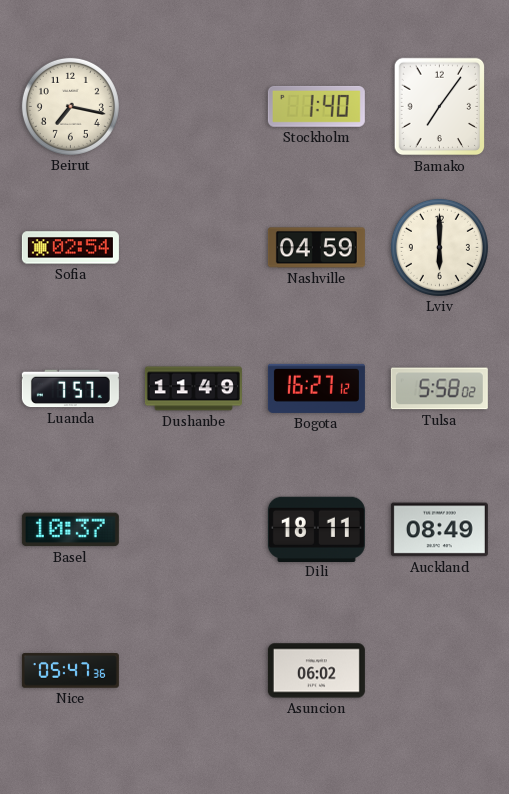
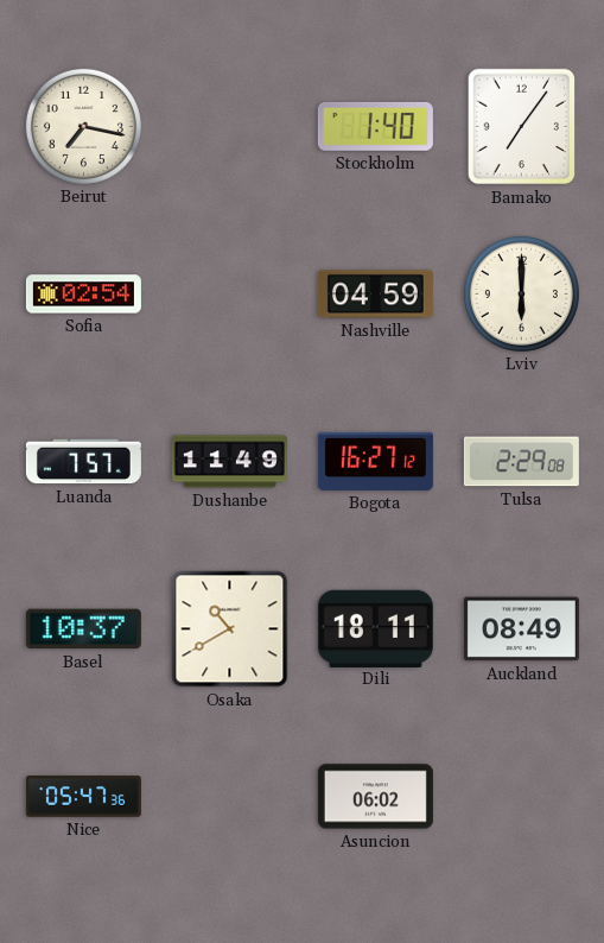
Tulsa: 5:58 -> 2:29
Osaka: none -> 10:40
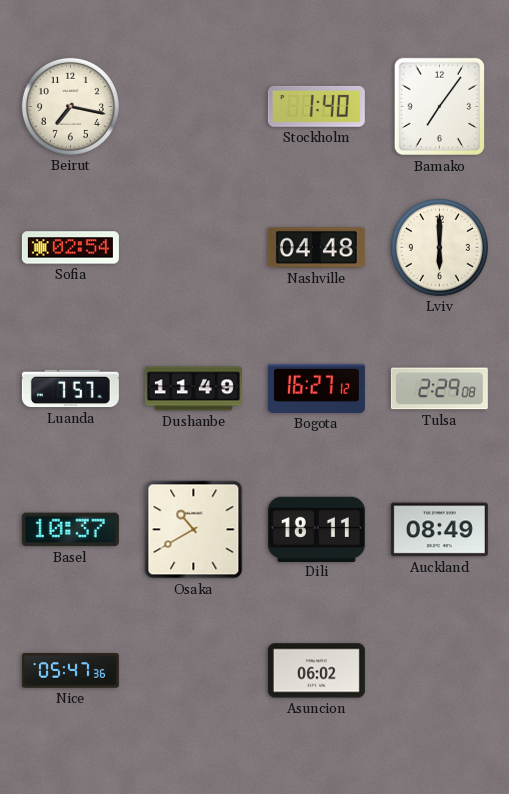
Nashville: 04:59 -> 04:48
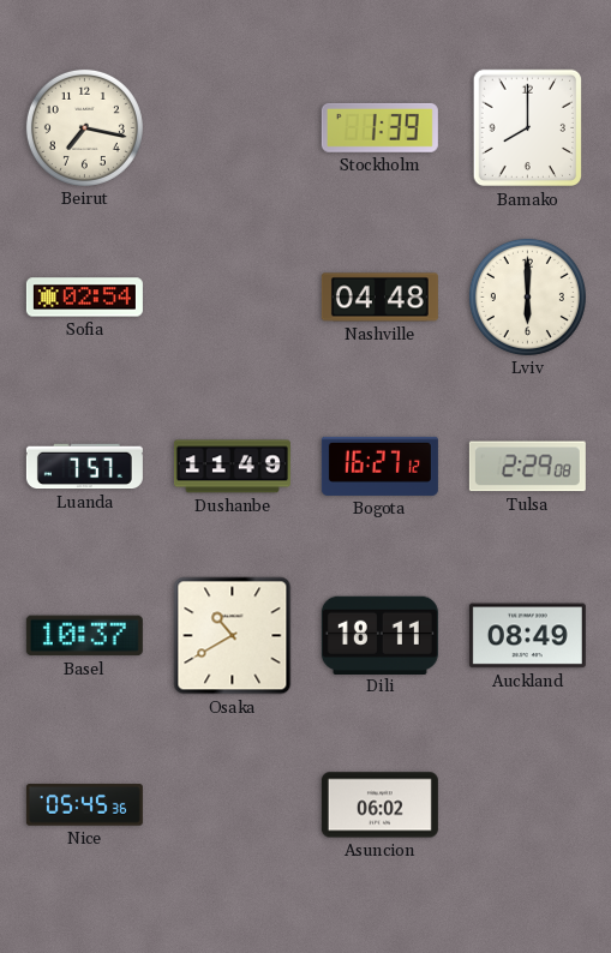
Stockholm: 1:40 -> 1:39
Bamako: 7:06 -> 8:00
Nice: 05:47 -> 05:45
